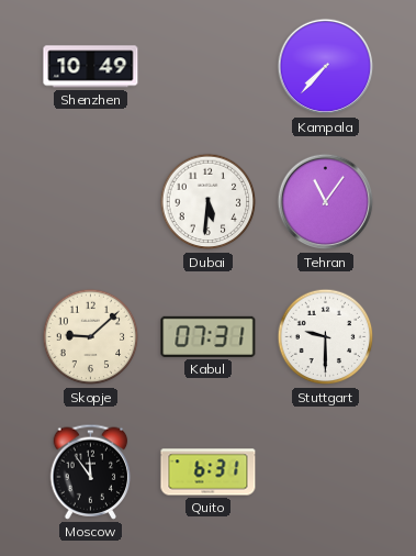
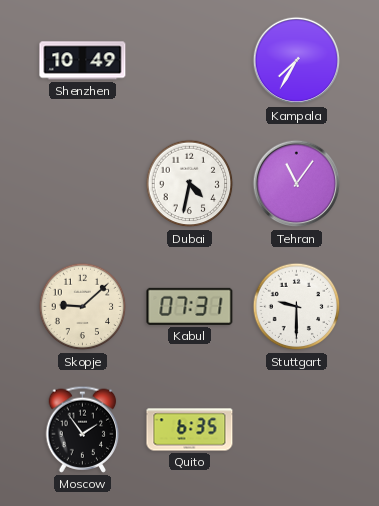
Kampala: 7:37 -> 7:35
Dubai: 5:31 -> 4:32
Moscow: 11:54 -> 1:54
Quito: 6:31 -> 6:35
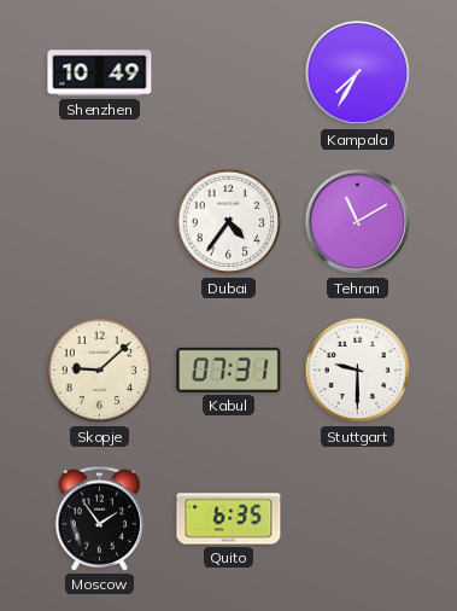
Dubai: 4:32 -> 4:36
Tehran: 11:06 -> 11:10
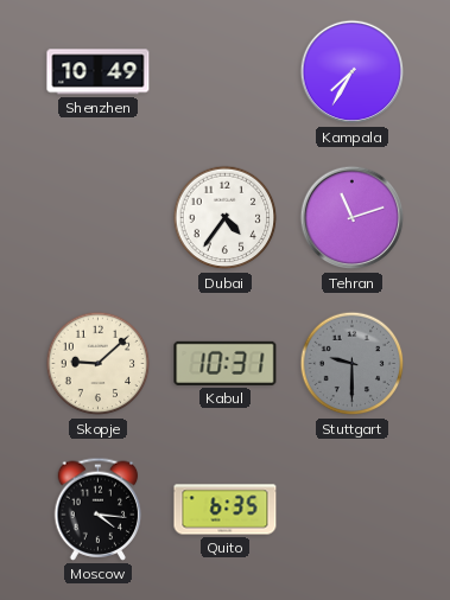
Tehran: 11:10 -> 11:12
Kabul: 07:31 -> 10:31
Stuttgart dial: white -> grey
Moscow: 1:54 -> 4:16
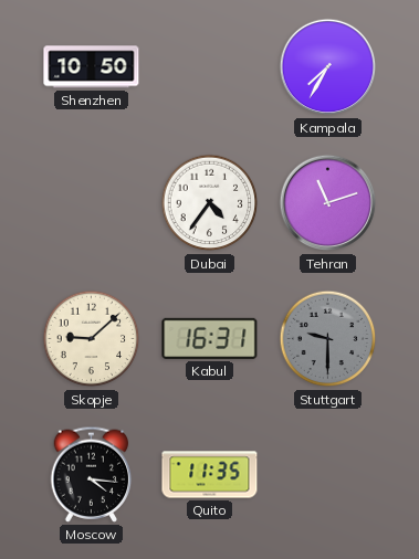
Shenzhen: 10:49 -> 10:50
Kabul: 10:31 -> 16:31
Quito: 6:35 -> 11:35
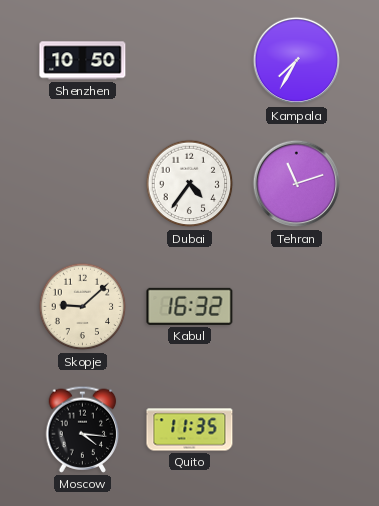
Kabul: 16:31 -> 16:32
Stuttgart: 9:30 -> none
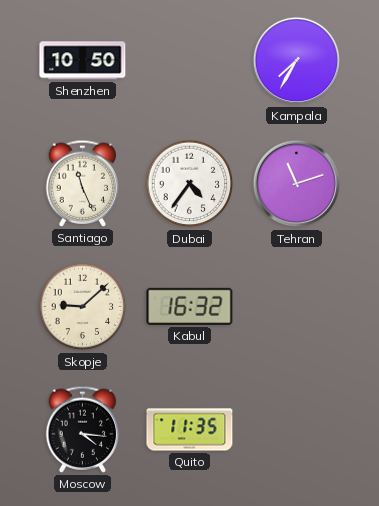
Santiago: none -> 11:26
